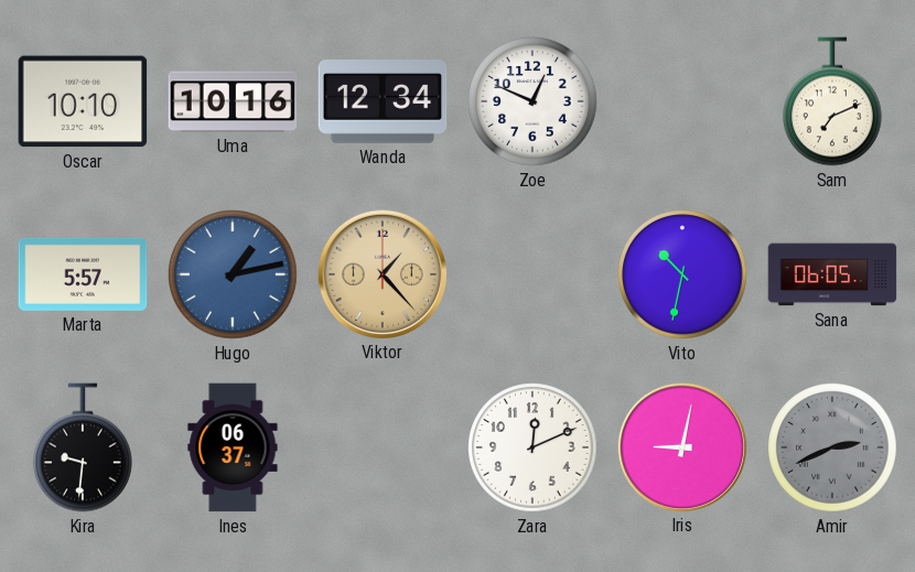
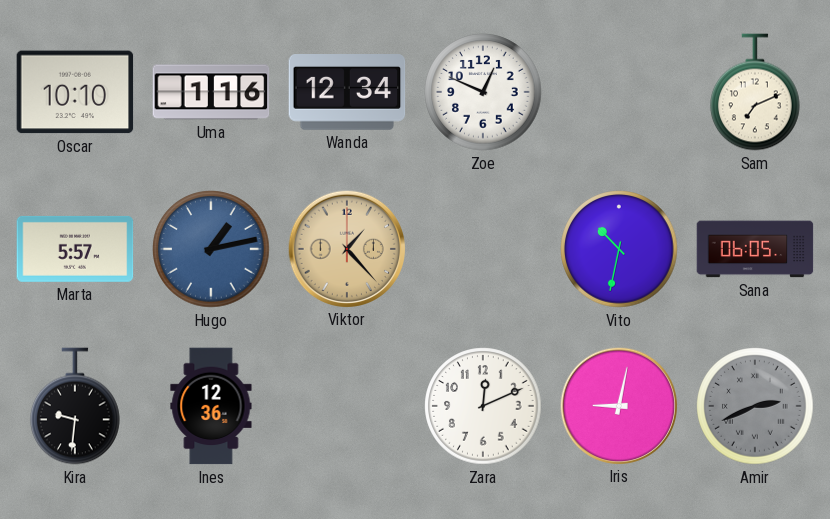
Uma: 10:16 -> 1:16
Ines: 06:37 -> 12:36
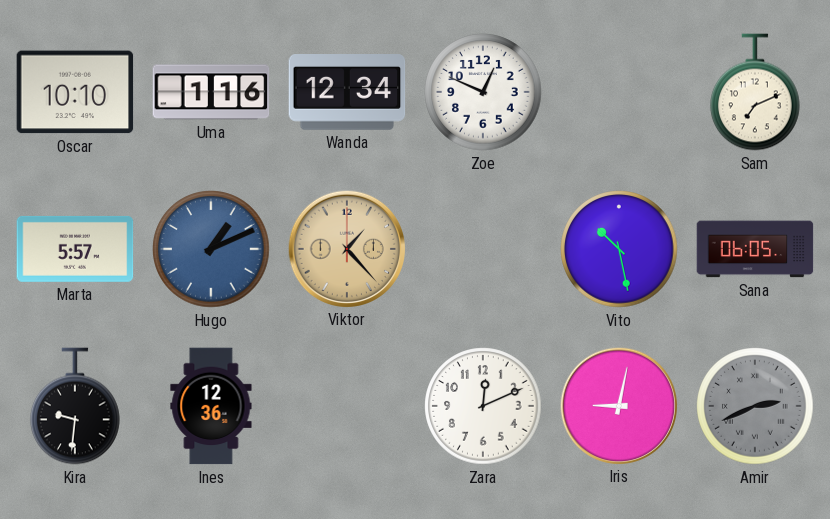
Hugo: 1:13 -> 1:11
Vito: 10:32 -> 10:28
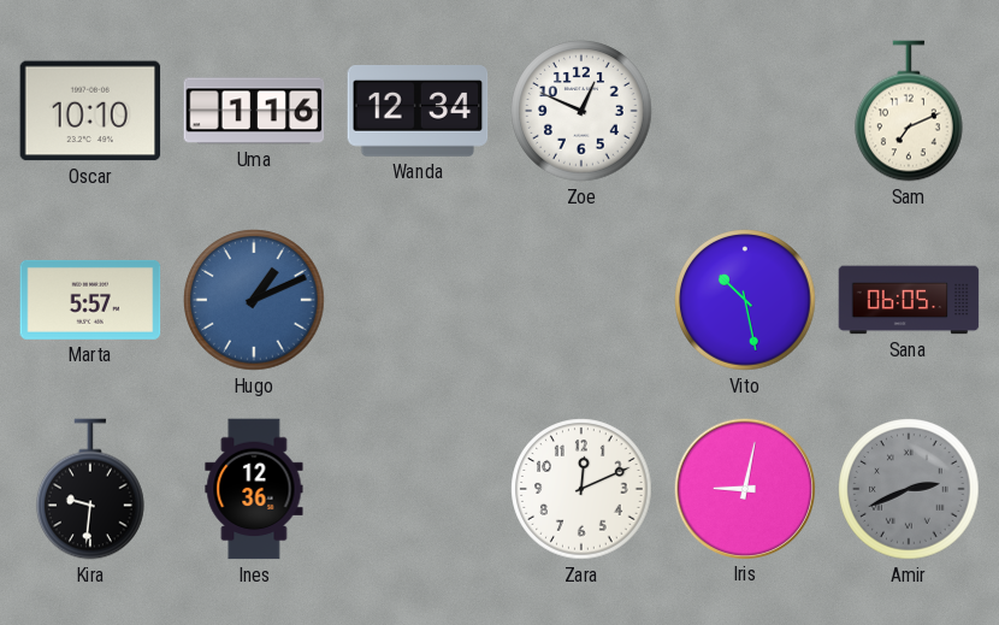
Viktor: 1:23 -> none
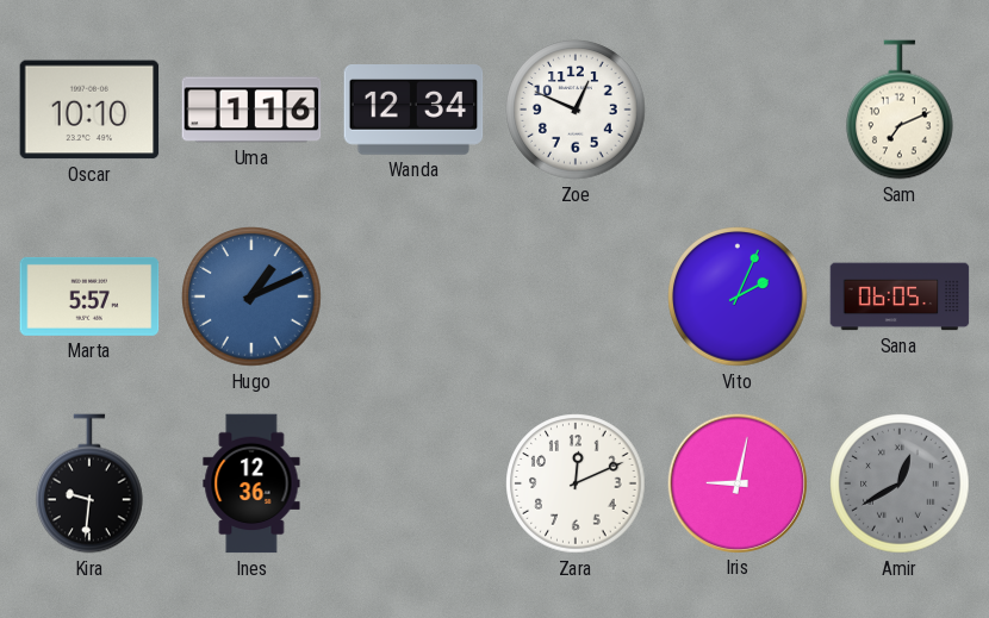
Vito: 10:28 -> 2:04
Amir: 2:41 -> 12:40
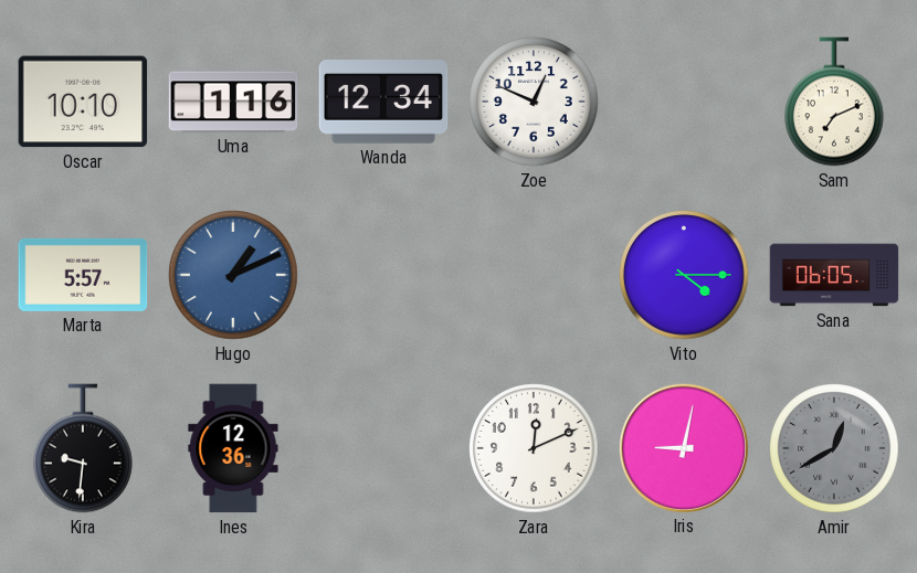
Vito: 2:04 -> 4:15
